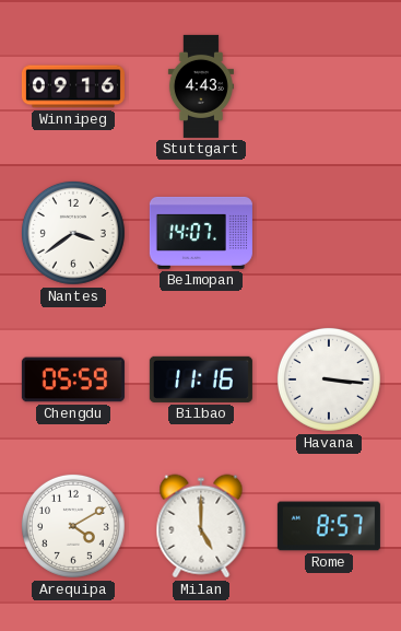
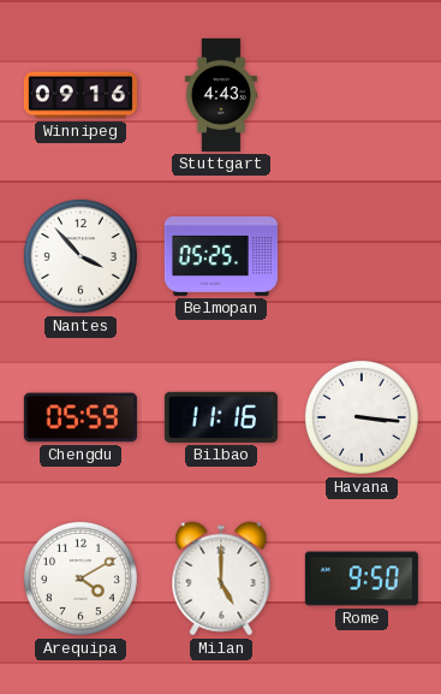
Nantes: 3:39 -> 3:53
Belmopan: 14:07 -> 05:25
Rome: 8:57 -> 9:50
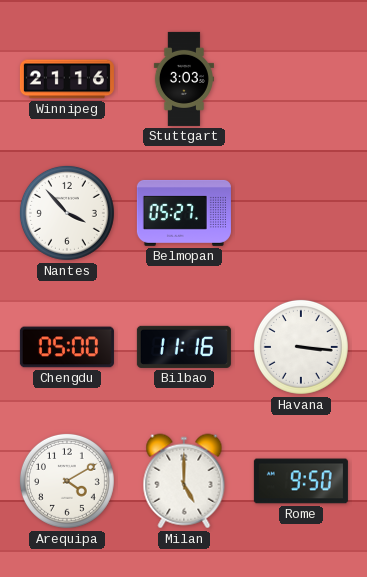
Winnipeg: 09:16 -> 21:16
Stuttgart: 4:43 -> 3:03
Belmopan: 05:25 -> 05:27
Chengdu: 05:59 -> 05:00
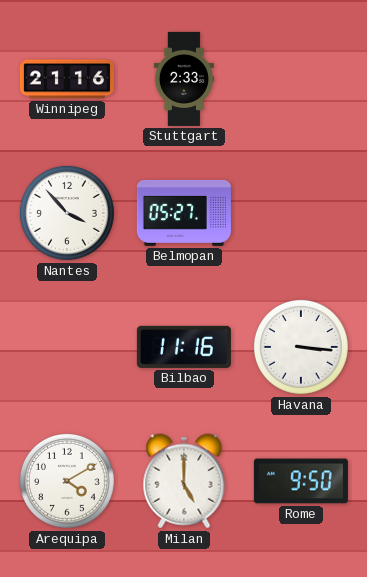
Stuttgart: 3:03 -> 2:33
Chengdu: 05:00 -> none
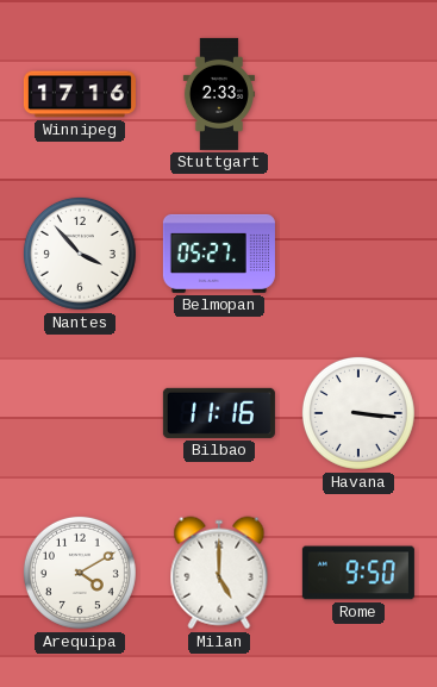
Winnipeg: 21:16 -> 17:16
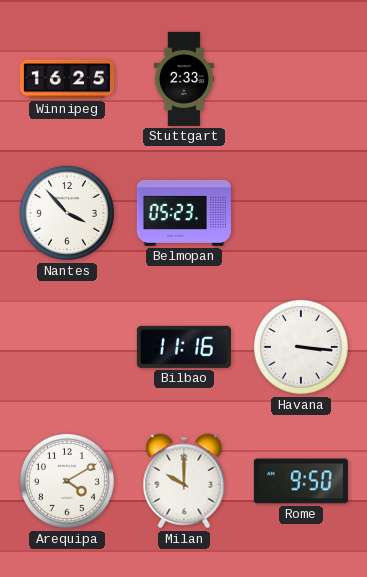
Winnipeg: 17:16 -> 16:25
Belmopan: 05:27 -> 05:23
Milan: 5:00 -> 10:00
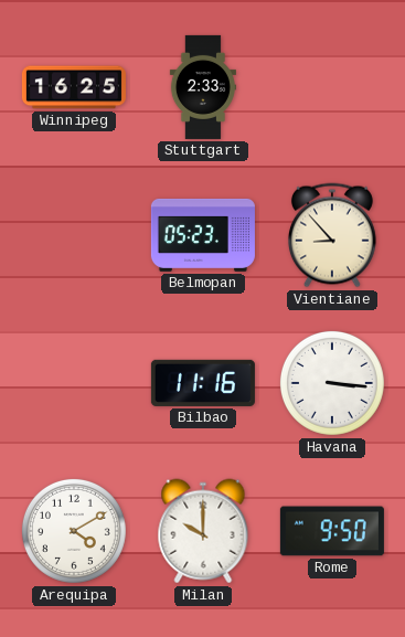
Nantes: 3:53 -> none
Vientiane: none -> 8:53
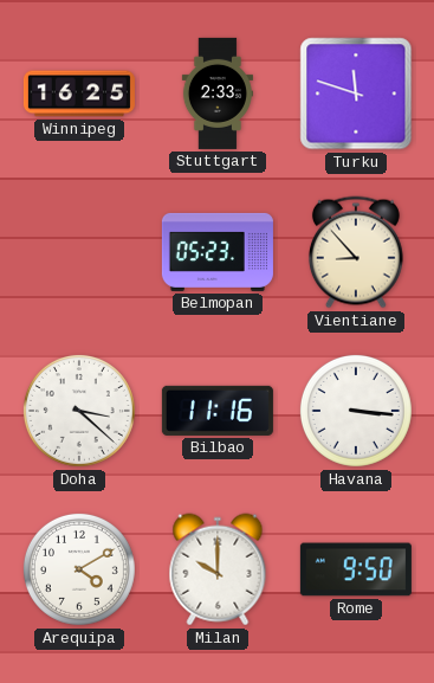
Turku: none -> 11:48
Doha: none -> 3:22
